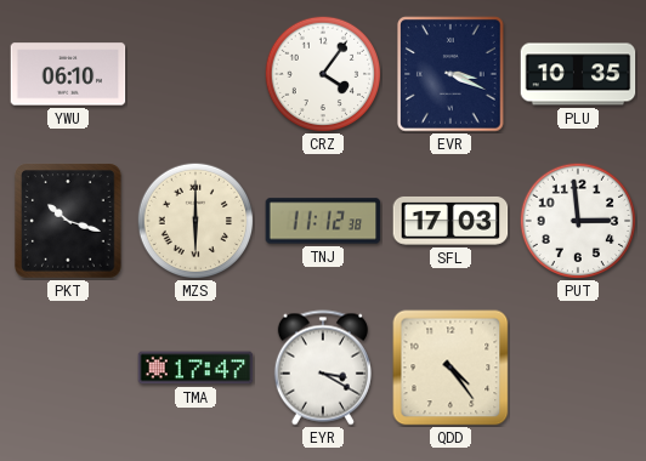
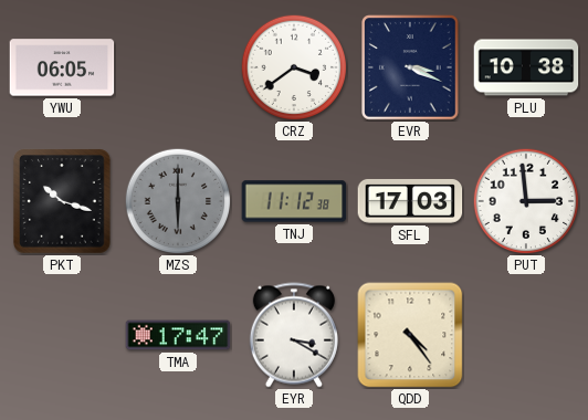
YWU: 06:10 -> 06:05
CRZ: 4:06 -> 3:39
PLU: 10:35 -> 10:38
MZS dial: cream -> grey
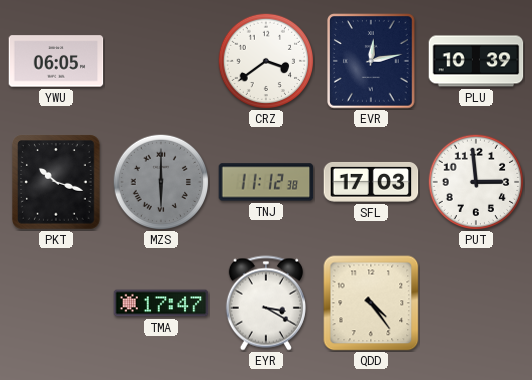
EVR: 3:19 -> 12:13
PLU: 10:38 -> 10:39
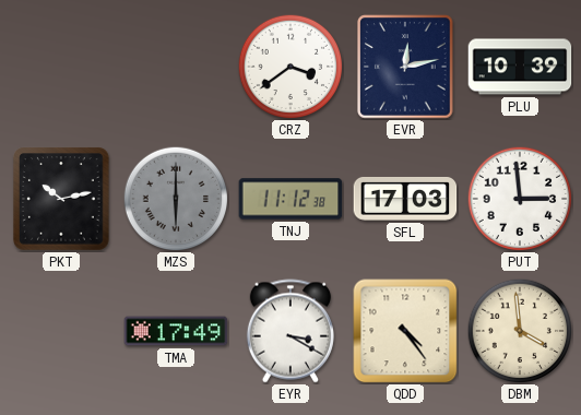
YWU: 06:05 -> none
PKT: 10:18 -> 10:13
TMA: 17:47 -> 17:49
DBM: none -> 3:59
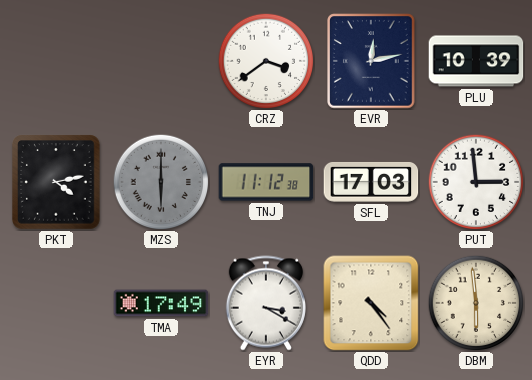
PKT: 10:13 -> 4:13
DBM: 3:59 -> 5:59
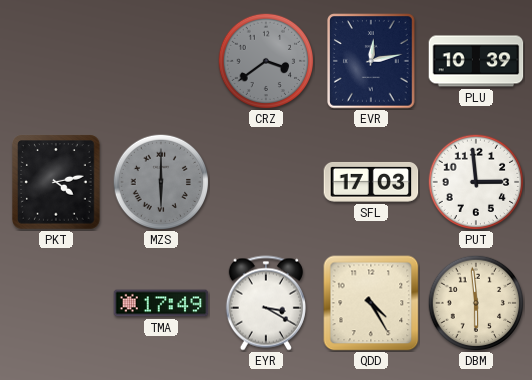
CRZ dial: white -> grey
TNJ: 11:12 -> none
QDD: 4:24 -> 4:25
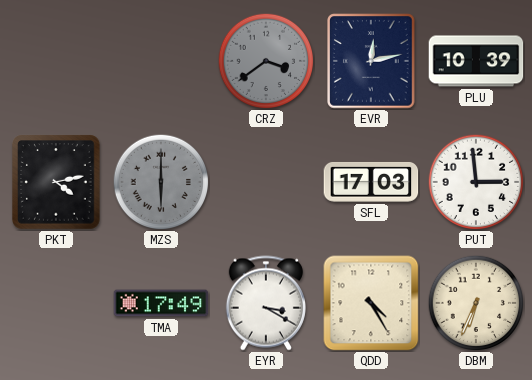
DBM: 5:59 -> 6:34
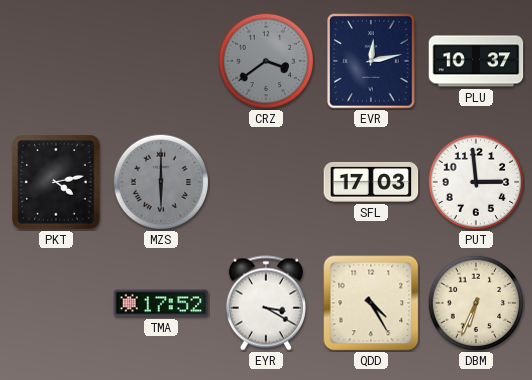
PLU: 10:39 -> 10:37
TMA: 17:49 -> 17:52
